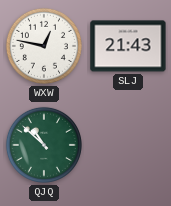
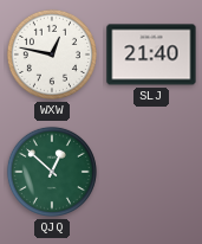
SLJ: 21:43 -> 21:40
QJQ: 10:52 -> 12:52
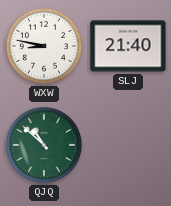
WXW: 12:47 -> 8:47
QJQ: 12:52 -> 10:52
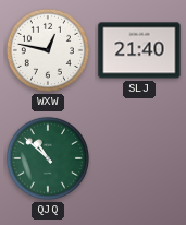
WXW: 8:47 -> 12:47
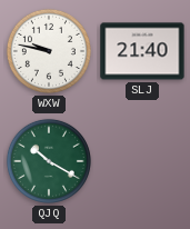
WXW: 12:47 -> 9:47
QJQ: 10:52 -> 10:20
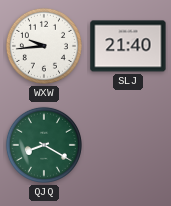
WXW: 9:47 -> 9:44
QJQ: 10:20 -> 8:20
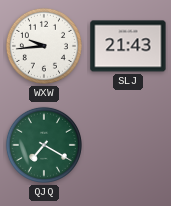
SLJ: 21:40 -> 21:43
QJQ: 8:20 -> 7:20
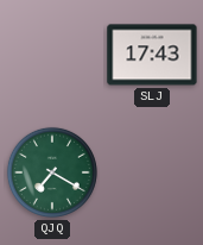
WXW: 9:44 -> none
SLJ: 21:43 -> 17:43
